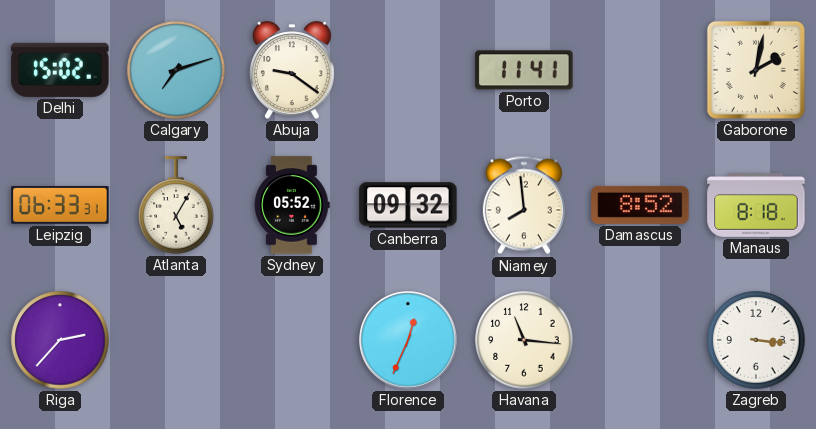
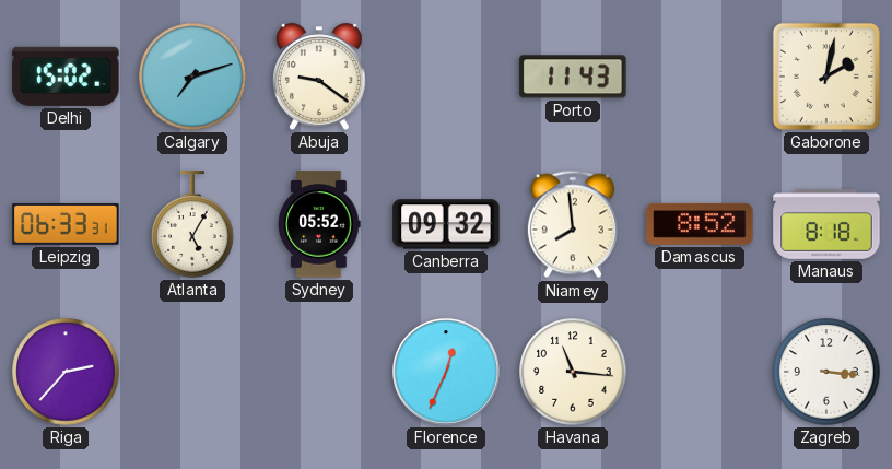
Porto: 11:41 -> 11:43
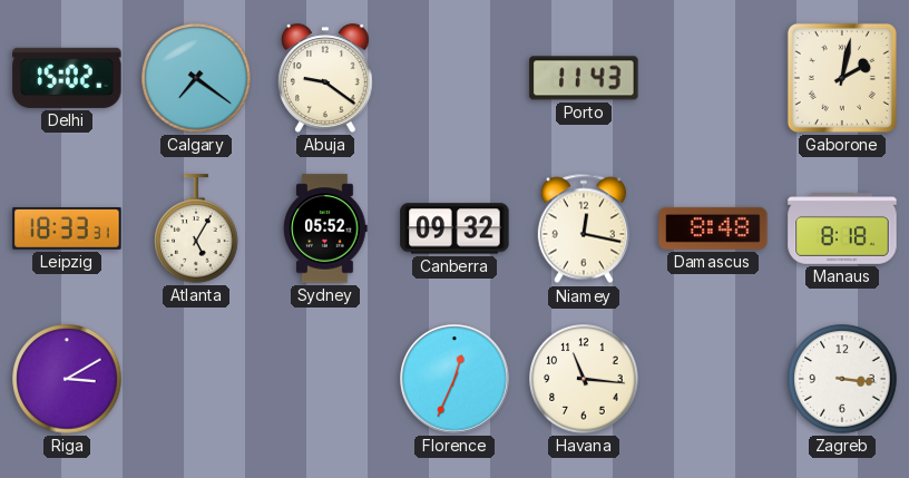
Calgary: 7:12 -> 7:21
Leipzig: 06:33 -> 18:33
Niamey: 7:59 -> 12:17
Damascus: 8:52 -> 8:48
Riga: 2:37 -> 3:10
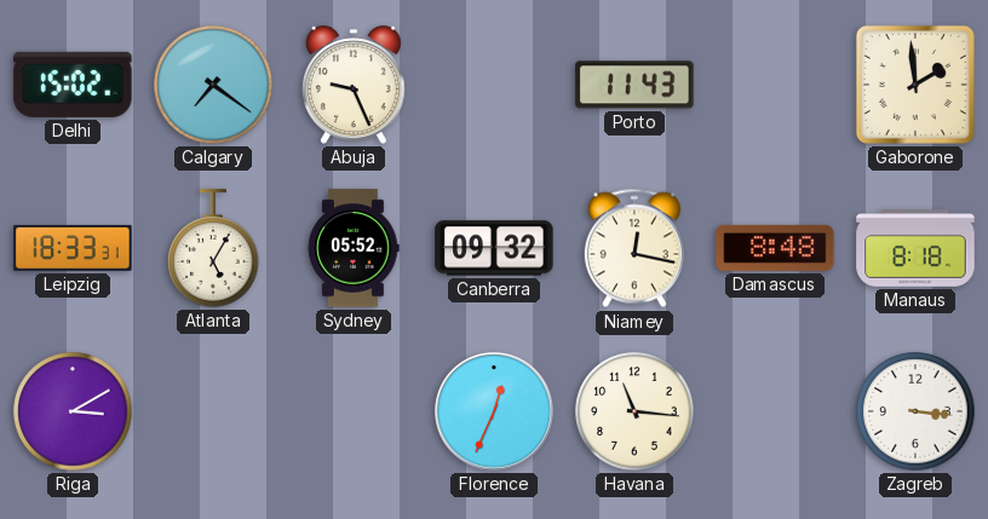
Abuja: 9:21 -> 9:26
Gaborone: 2:02 -> 1:59
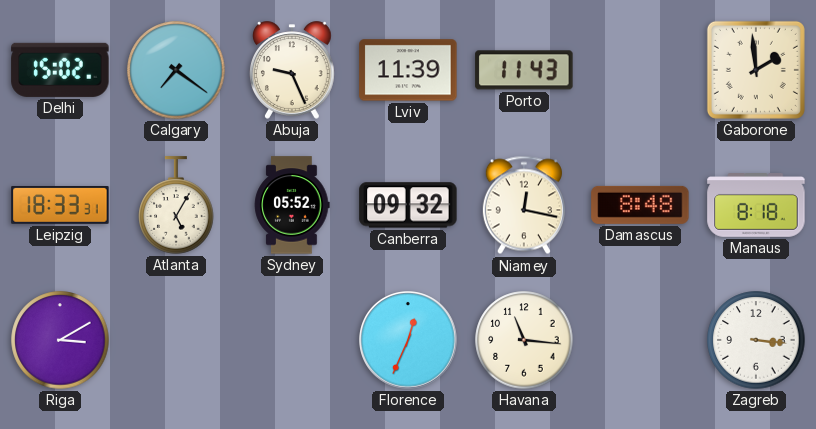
Lviv: none -> 11:39
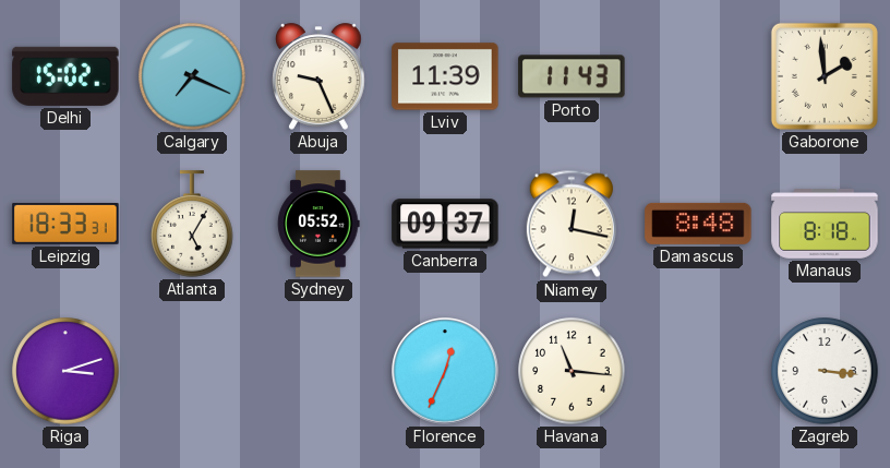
Calgary: 7:21 -> 7:19
Canberra: 09:32 -> 09:37
Riga: 3:10 -> 3:12
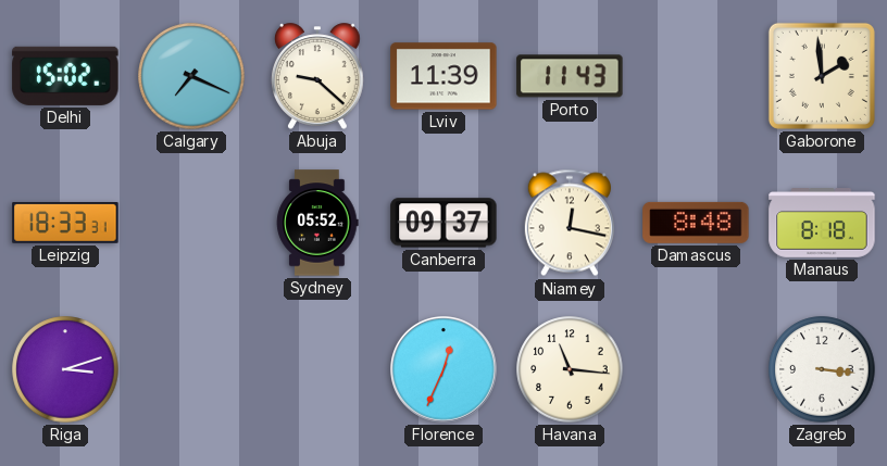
Abuja: 9:26 -> 9:22
Atlanta: 5:05 -> none
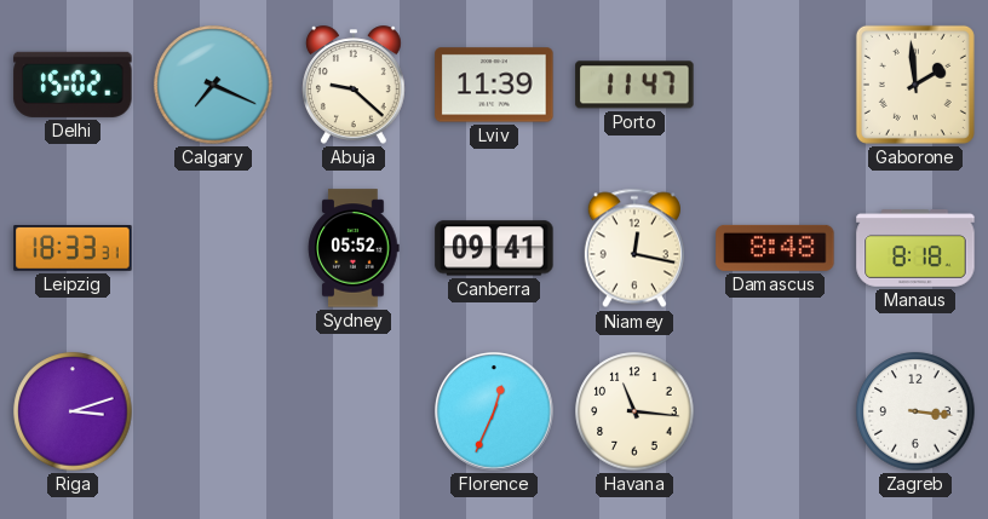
Porto: 11:43 -> 11:47
Canberra: 09:37 -> 09:41
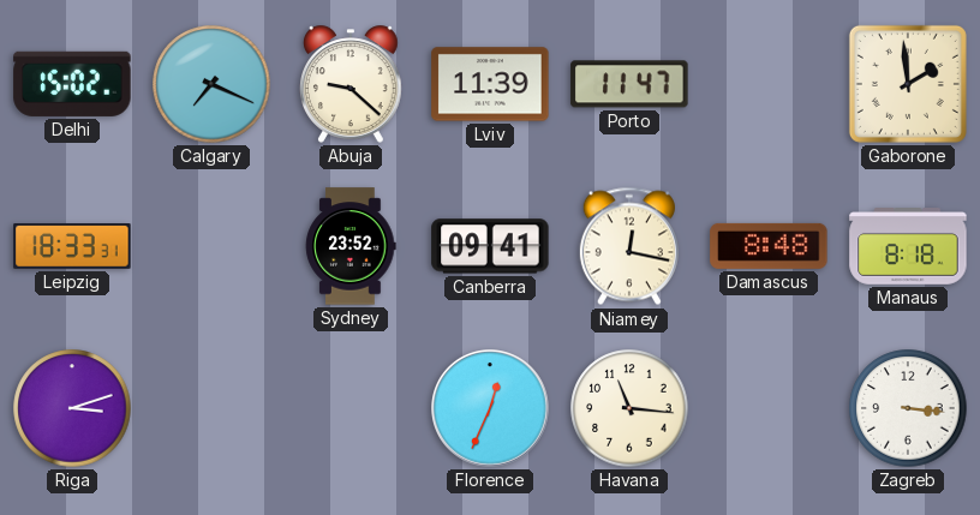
Sydney: 05:52 -> 23:52
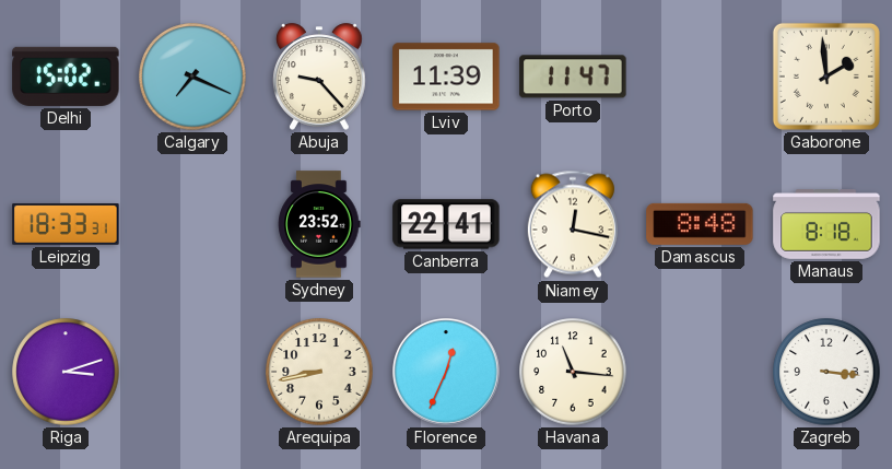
Abuja: 9:22 -> 9:23
Canberra: 09:41 -> 22:41
Arequipa: none -> 8:43
